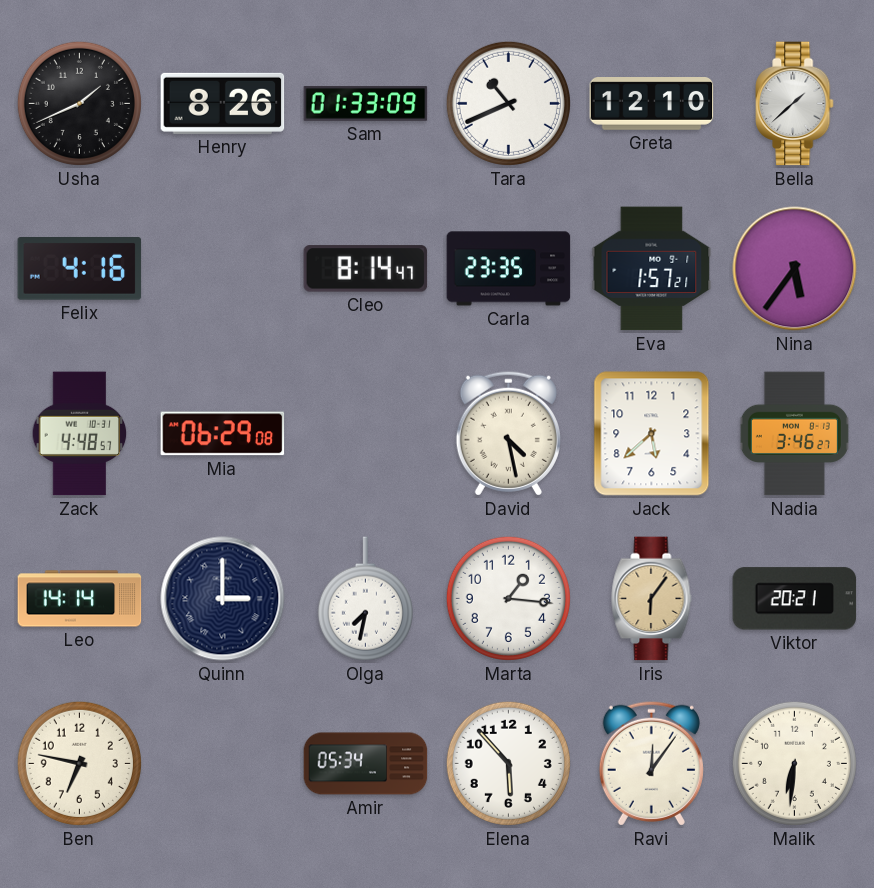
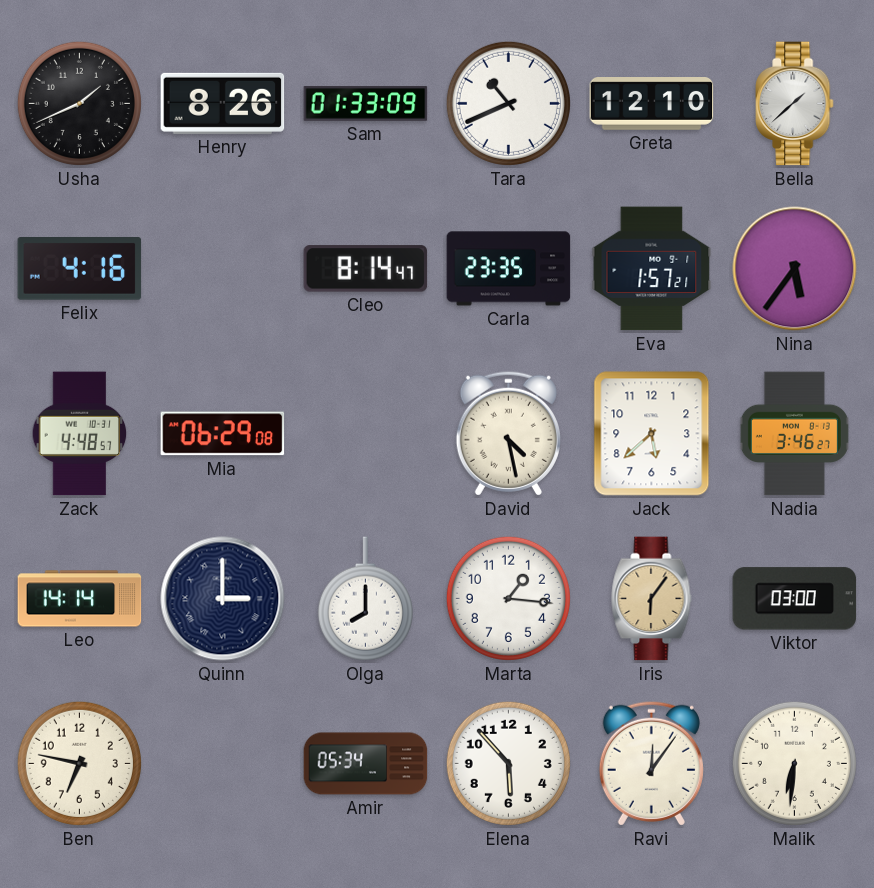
Olga: 7:32 -> 8:00
Viktor: 20:21 -> 03:00
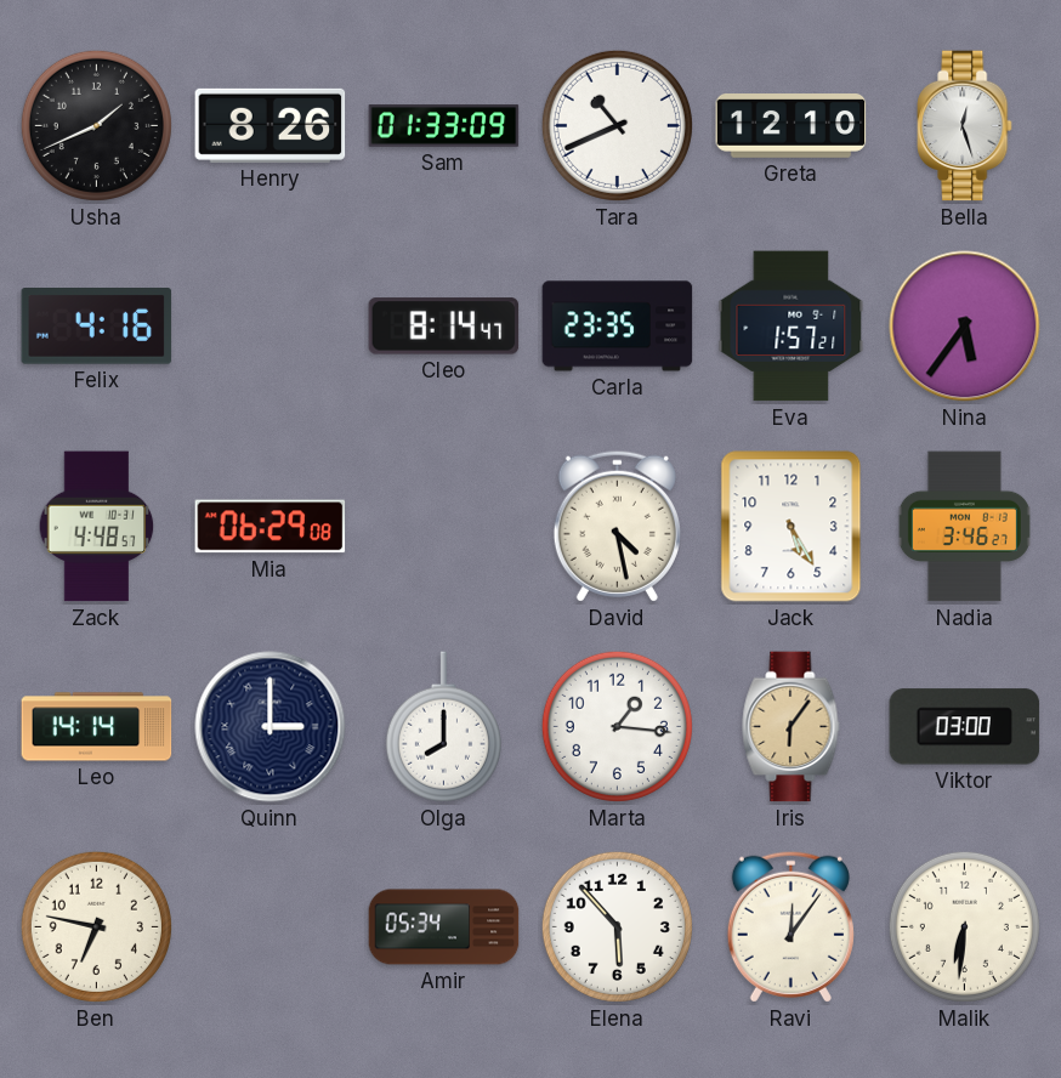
Bella: 1:38 -> 12:27
Jack: 5:38 -> 5:25
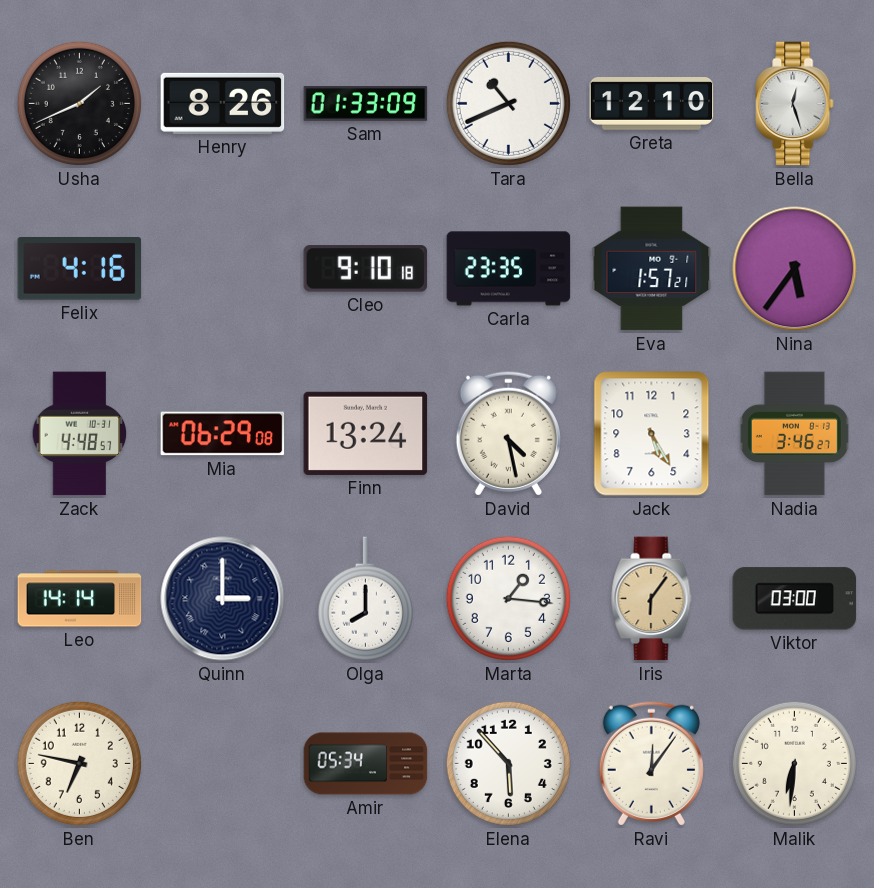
Cleo: 8:14 -> 9:10
Finn: none -> 13:24
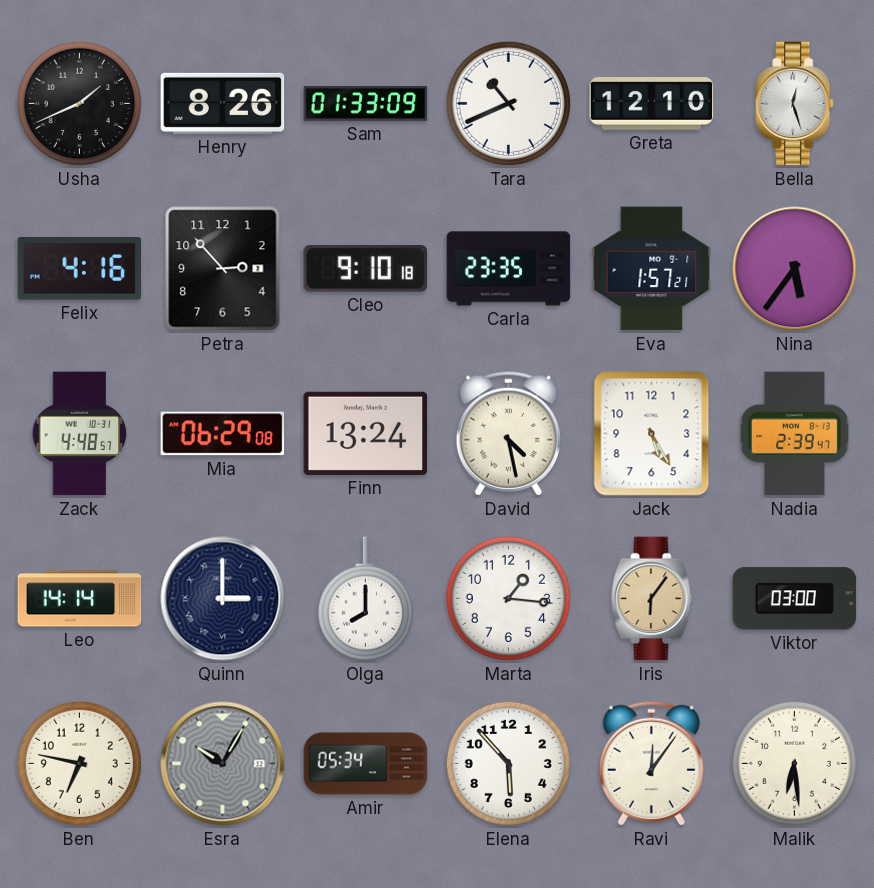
Petra: none -> 2:53
Nadia: 3:46 -> 2:39
Esra: none -> 10:05
Malik: 6:31 -> 6:29
